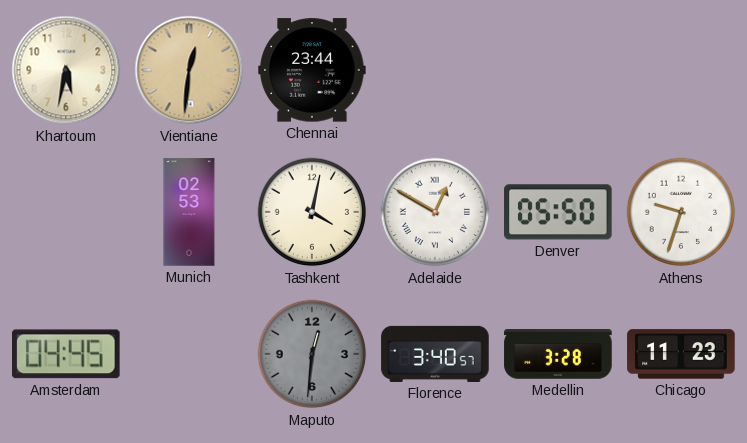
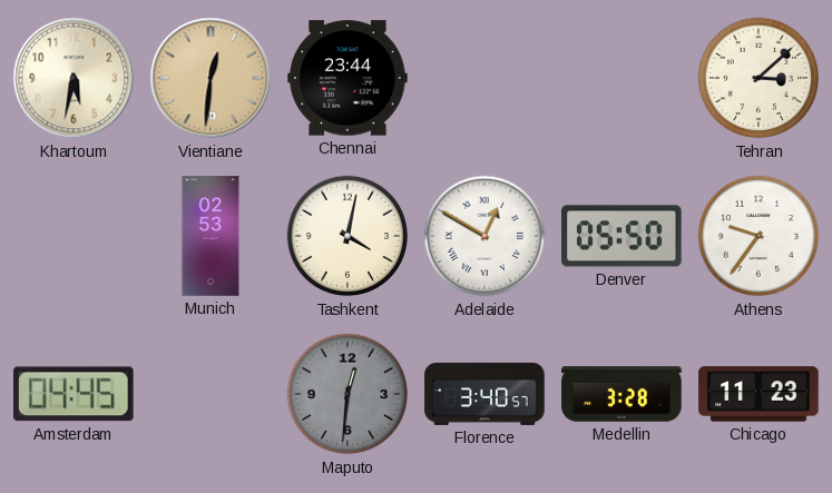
Tehran: none -> 3:08
Athens: 9:33 -> 9:36
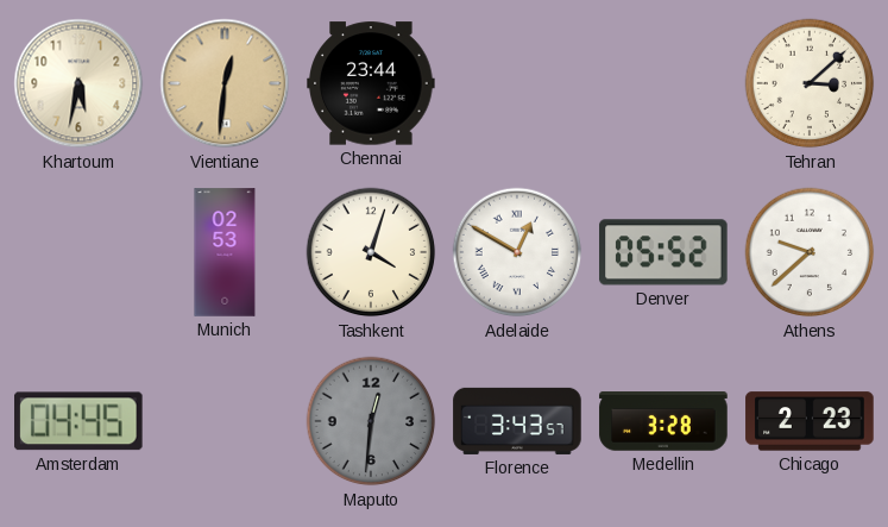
Tashkent: 4:02 -> 4:03
Denver: 05:50 -> 05:52
Athens: 9:36 -> 9:38
Florence: 3:40 -> 3:43
Chicago: 11:23 -> 2:23
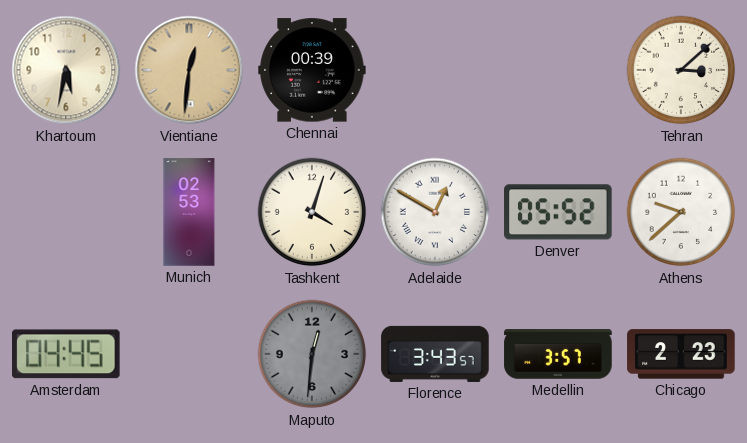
Chennai: 23:44 -> 00:39
Medellin: 3:28 -> 3:57
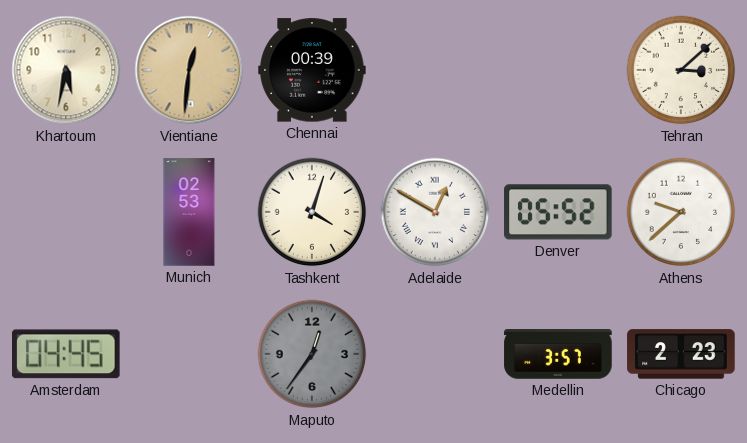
Maputo: 12:31 -> 12:36
Florence: 3:43 -> none
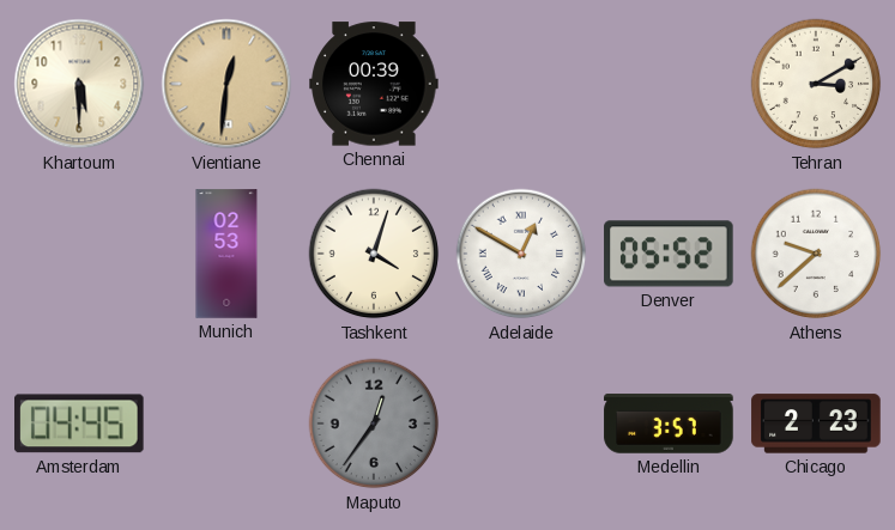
Khartoum: 5:32 -> 5:30
Tehran: 3:08 -> 3:10
